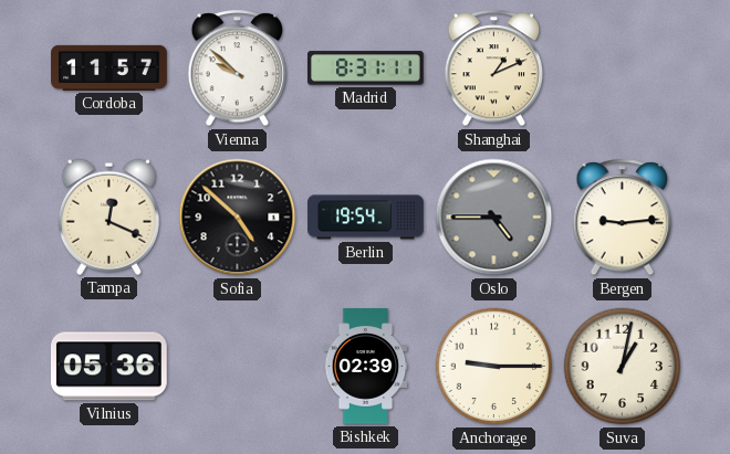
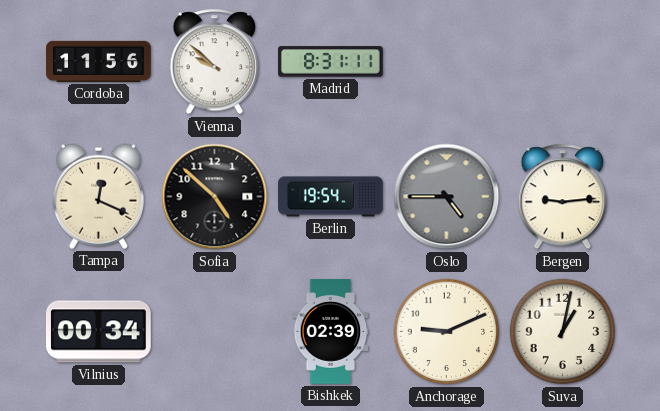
Cordoba: 11:57 -> 11:56
Shanghai: 1:11 -> none
Vilnius: 05:36 -> 00:34
Anchorage: 9:15 -> 9:11
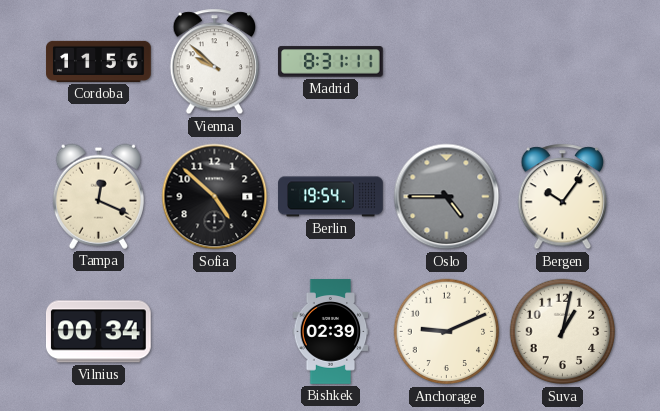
Bergen: 9:14 -> 10:06
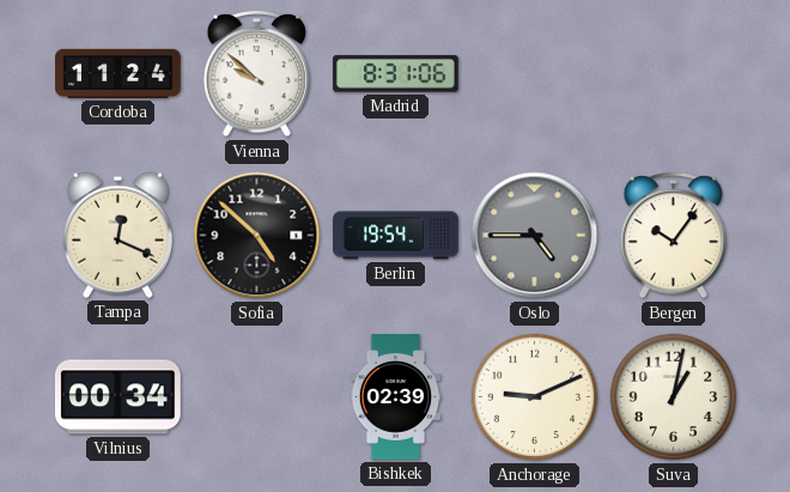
Cordoba: 11:56 -> 11:24
Madrid: 8:31:11 -> 8:31:06
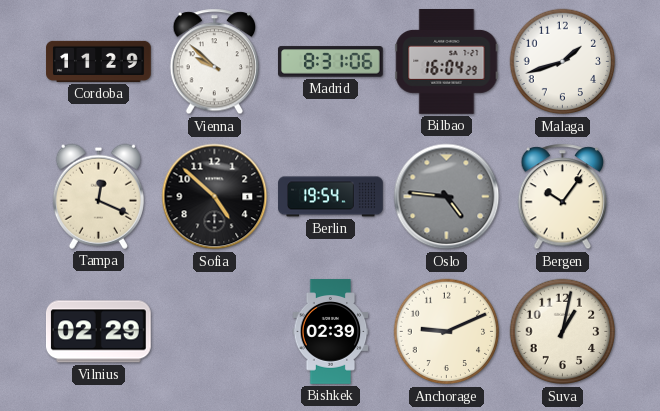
Cordoba: 11:24 -> 11:29
Bilbao: none -> 16:04
Malaga: none -> 1:42
Oslo: 4:45 -> 4:46
Vilnius: 00:34 -> 02:29
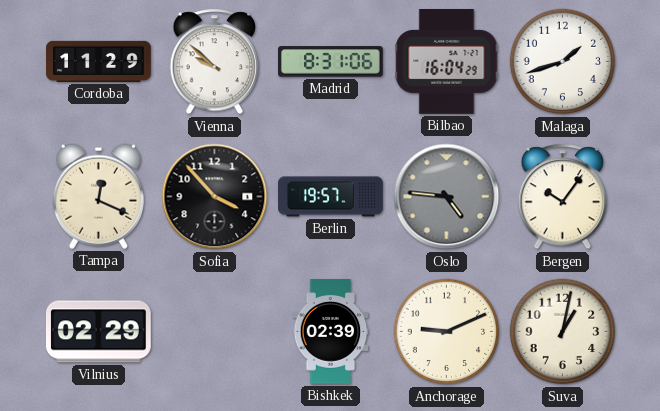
Sofia: 4:52 -> 3:53
Berlin: 19:54 -> 19:57
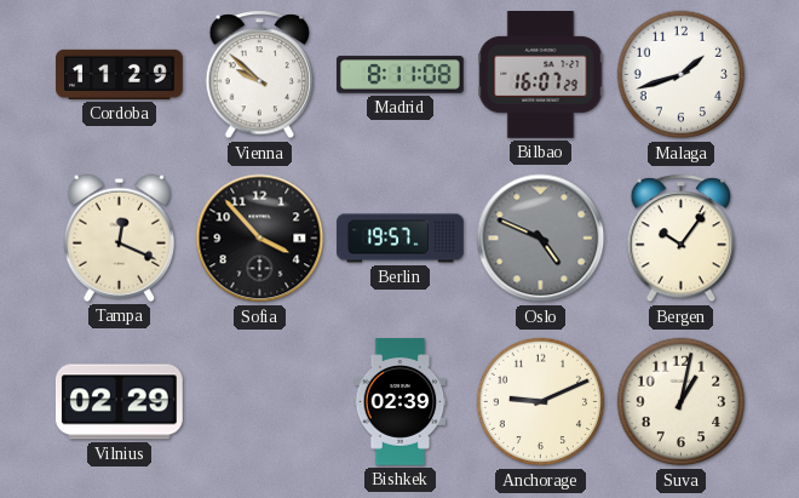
Madrid: 8:31 -> 8:11
Bilbao: 16:04 -> 16:07
Oslo: 4:46 -> 4:49
